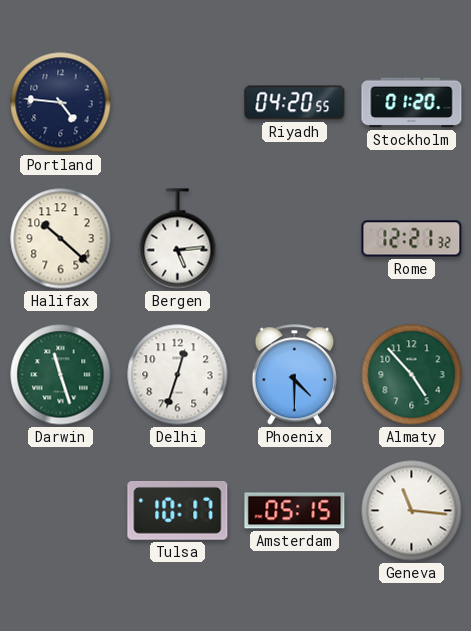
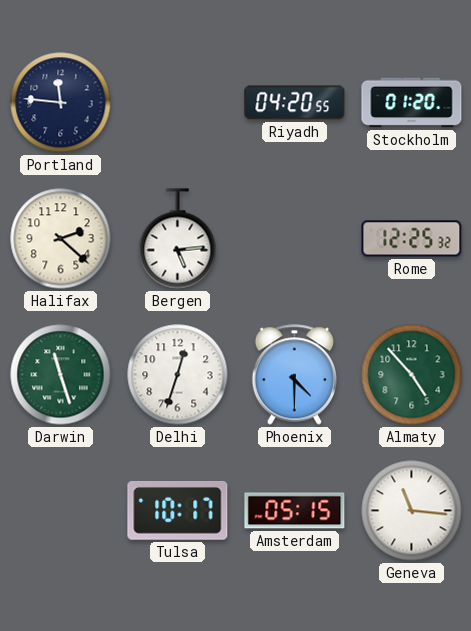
Portland: 4:46 -> 11:46
Halifax: 10:22 -> 2:22
Rome: 12:21 -> 12:25
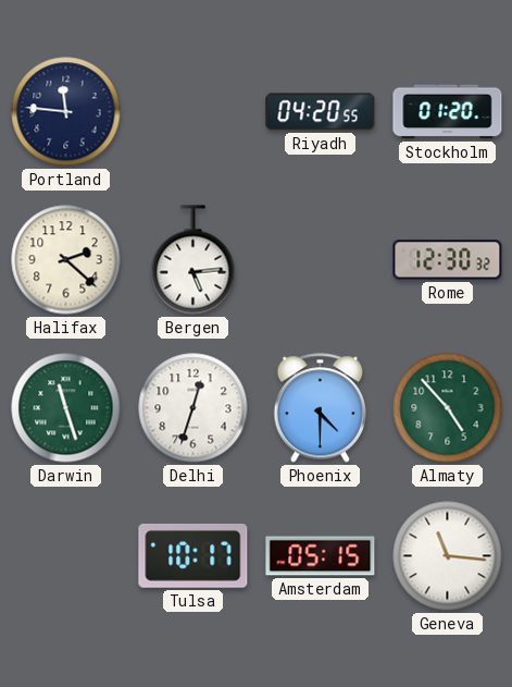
Rome: 12:25 -> 12:30
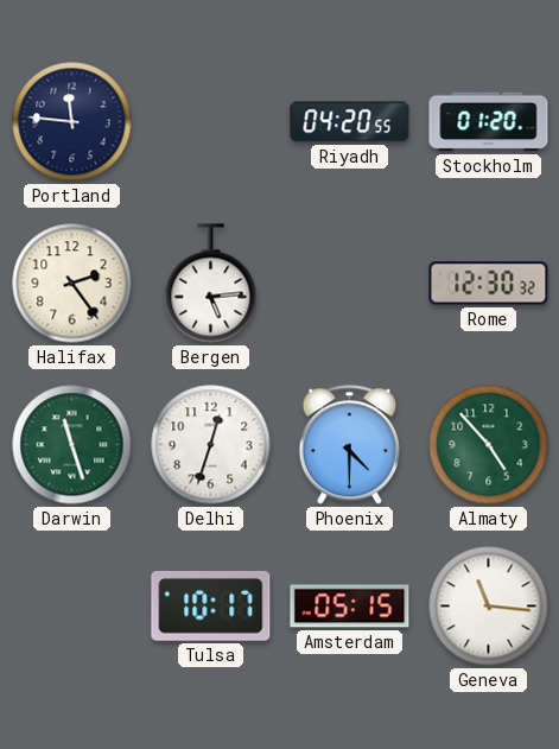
Halifax: 2:22 -> 2:24
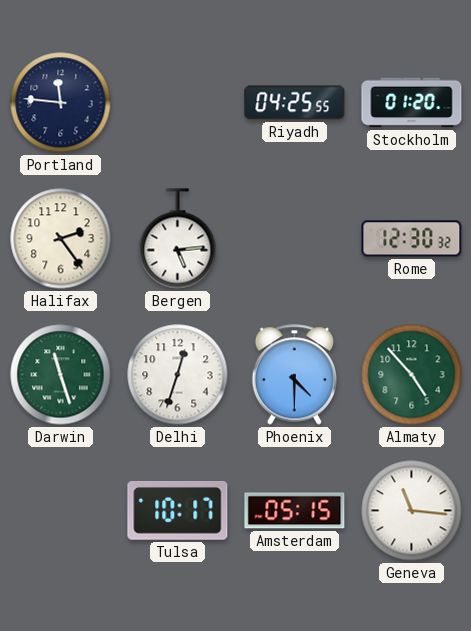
Riyadh: 04:20 -> 04:25
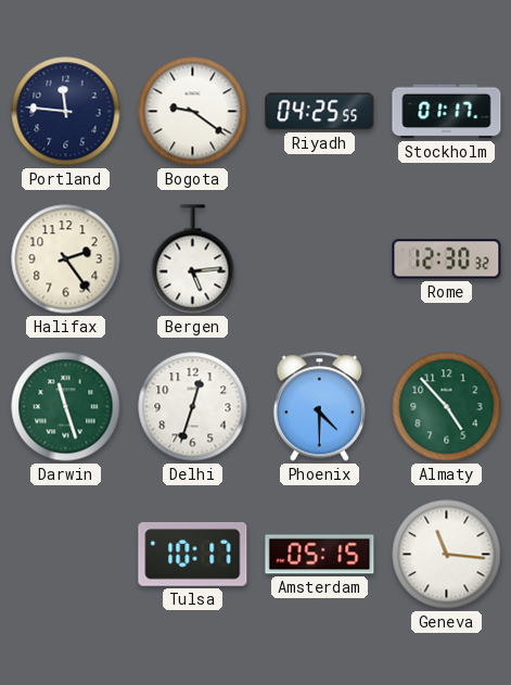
Bogota: none -> 9:21
Stockholm: 01:20 -> 01:17
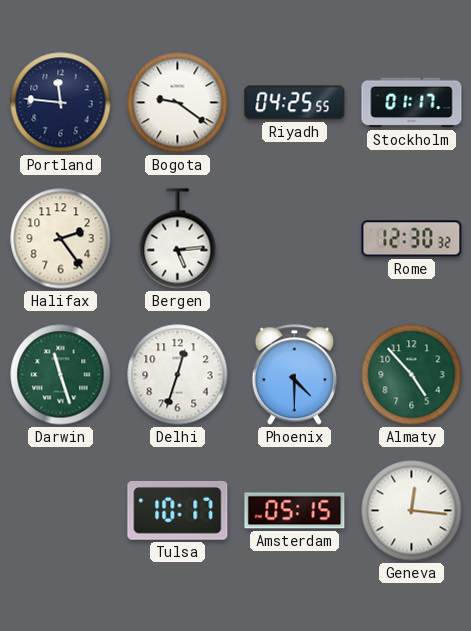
Geneva: 11:16 -> 12:16
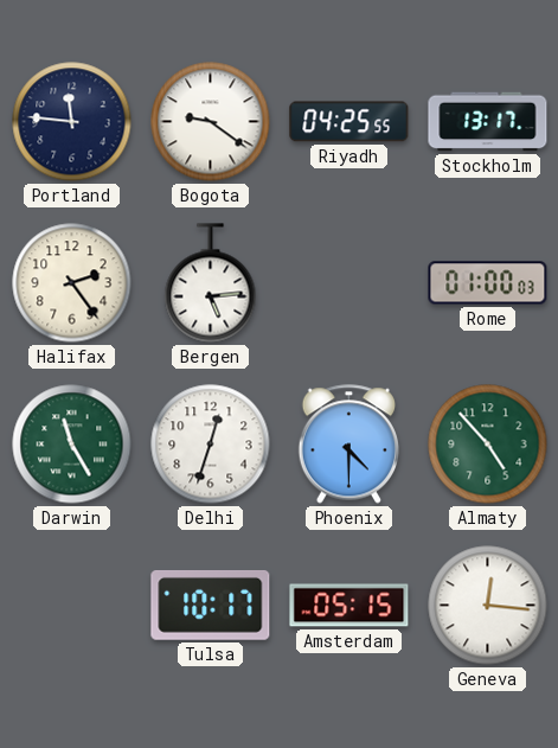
Stockholm: 01:17 -> 13:17
Rome: 12:30 -> 01:00
Darwin: 11:27 -> 11:25
